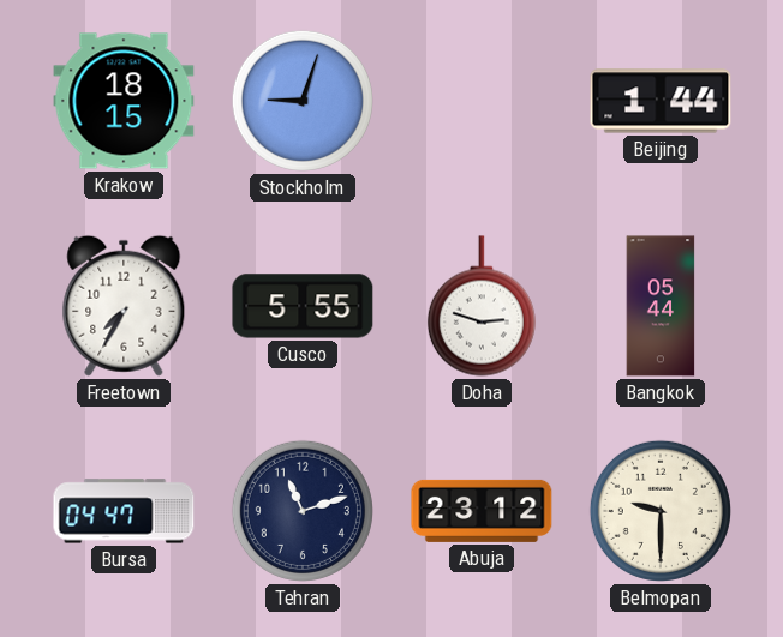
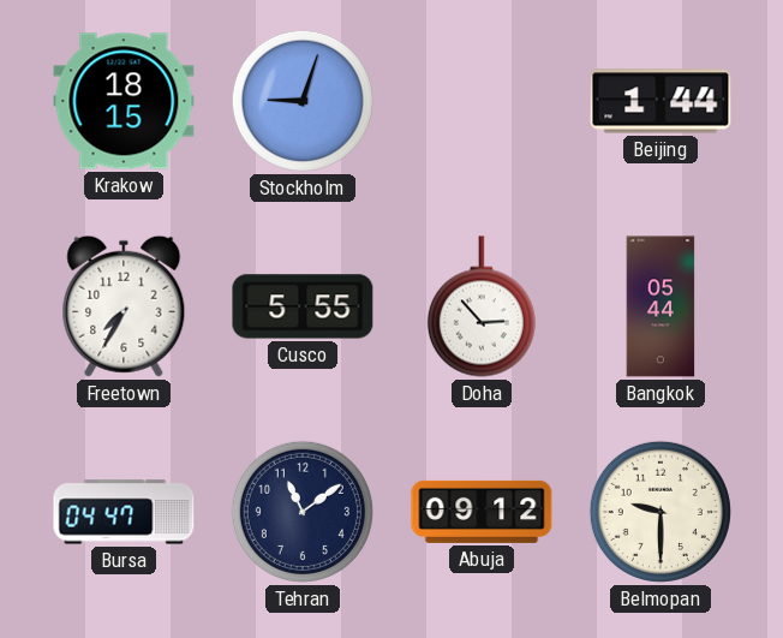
Doha: 2:48 -> 2:53
Tehran: 11:12 -> 11:09
Abuja: 23:12 -> 09:12
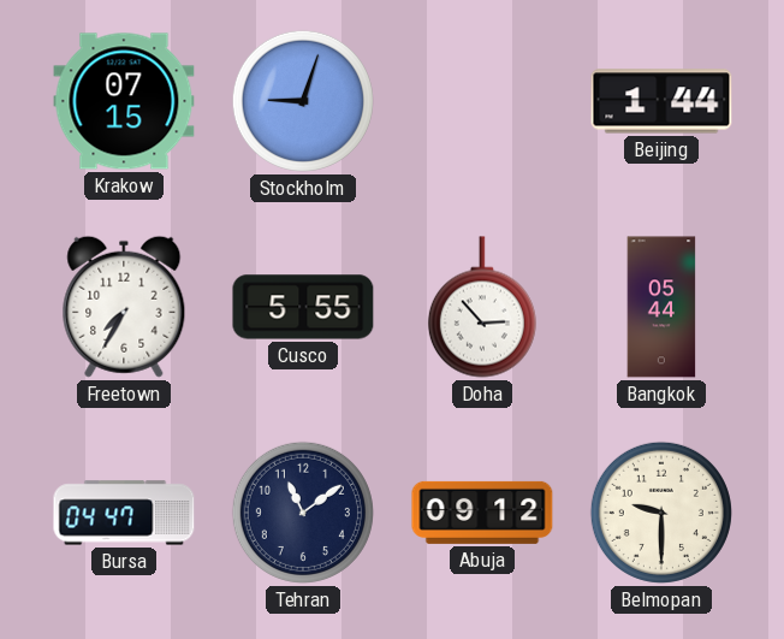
Krakow: 18:15 -> 07:15
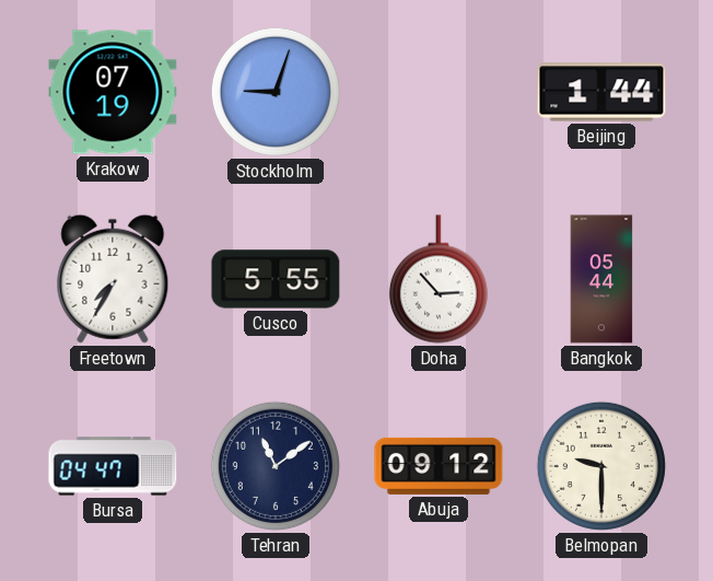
Krakow: 07:15 -> 07:19
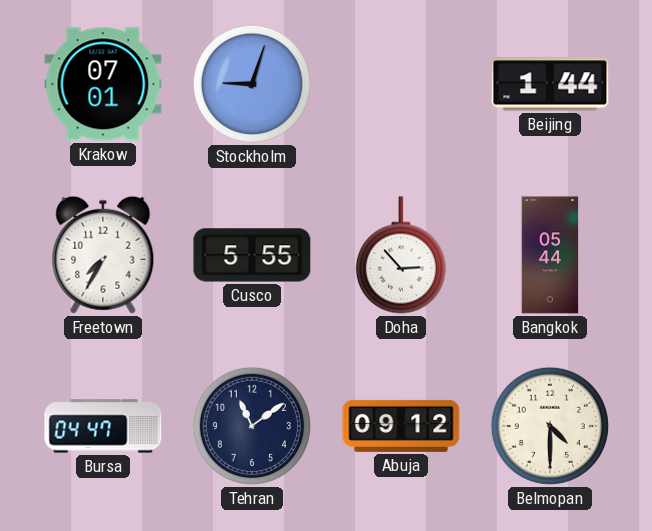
Krakow: 07:19 -> 07:01
Belmopan: 9:30 -> 4:30
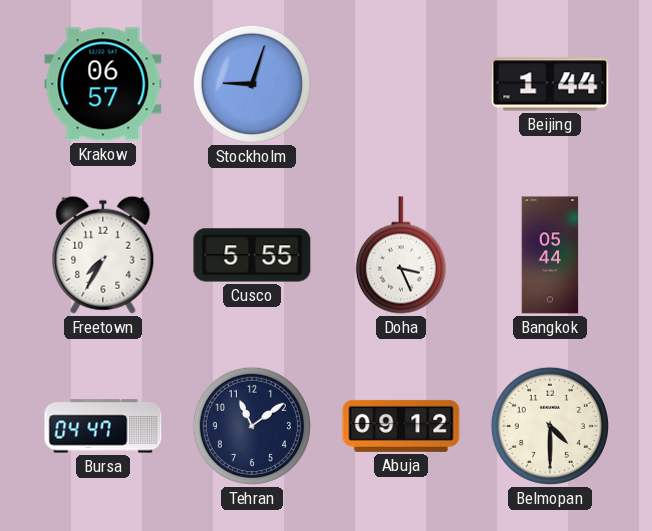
Krakow: 07:01 -> 06:57
Doha: 2:53 -> 3:26
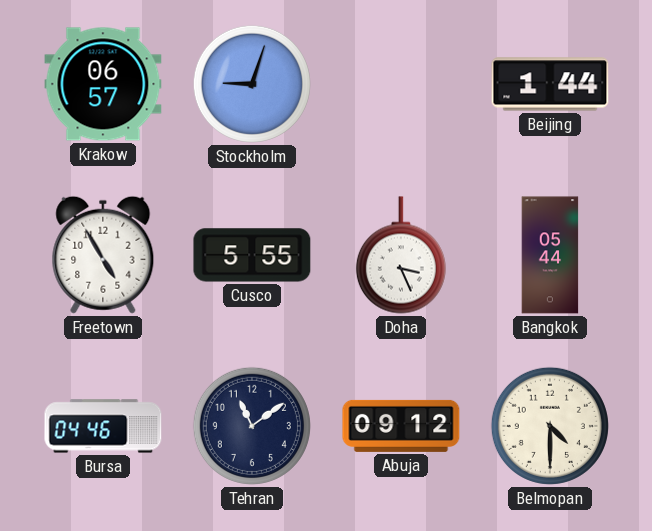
Freetown: 7:35 -> 4:55
Bursa: 04:47 -> 04:46
